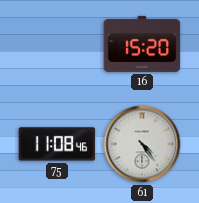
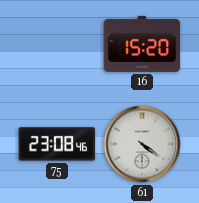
75: 11:08 -> 23:08
61: 4:24 -> 4:21
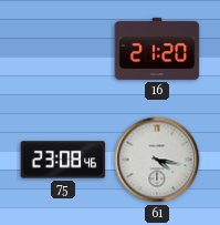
16: 15:20 -> 21:20
61: 4:21 -> 4:17
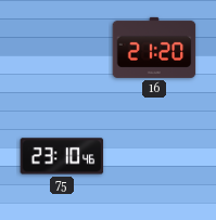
75: 23:08 -> 23:10
61: 4:17 -> none
